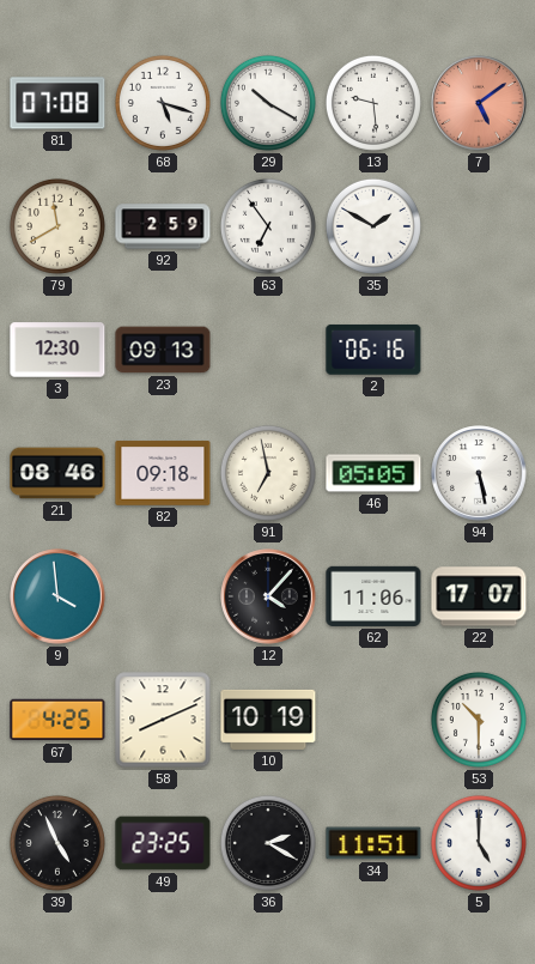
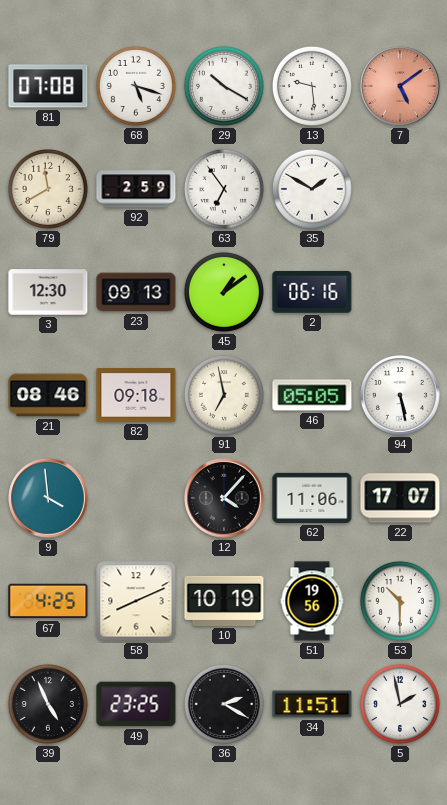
45: none -> 1:09
51: none -> 19:56
5: 5:00 -> 1:58
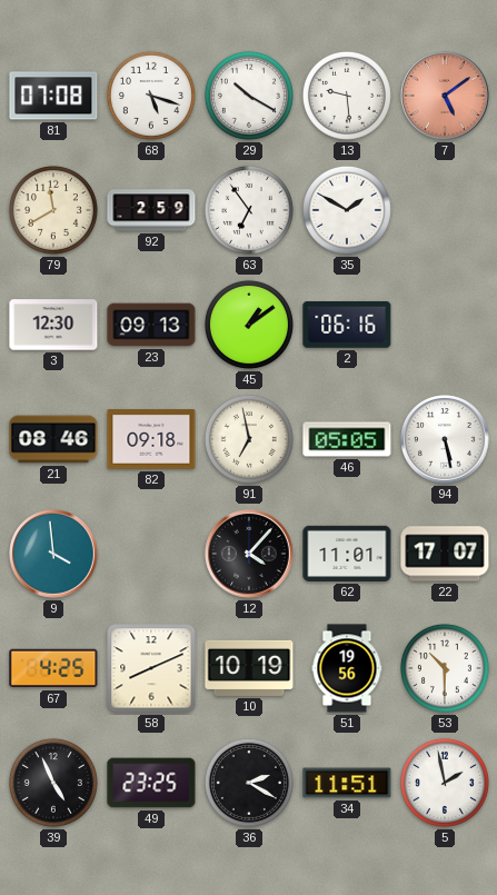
62: 11:06 -> 11:01
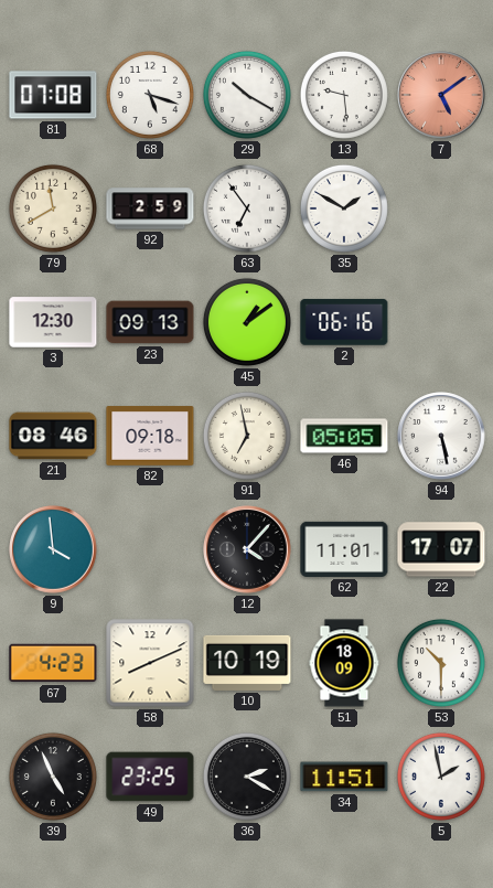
67: 4:25 -> 4:23
51: 19:56 -> 18:09
